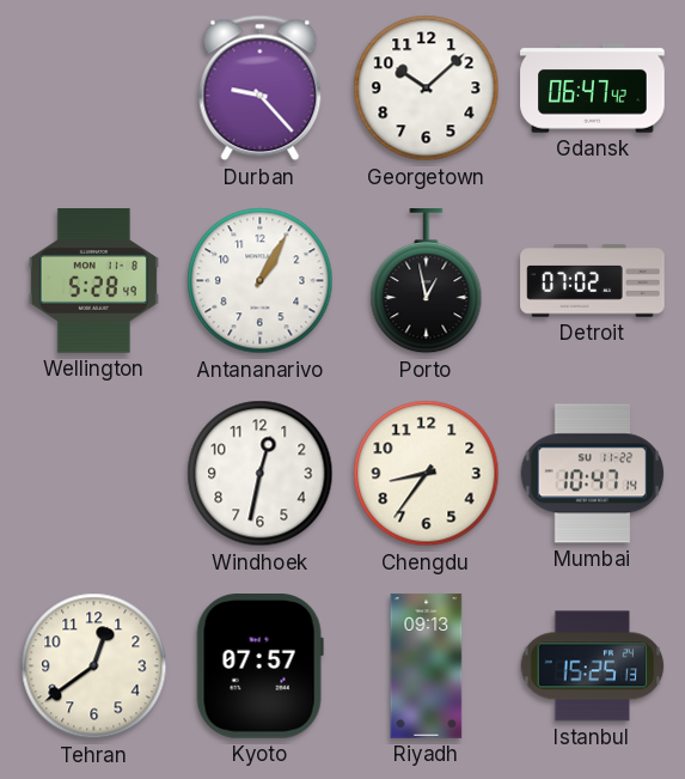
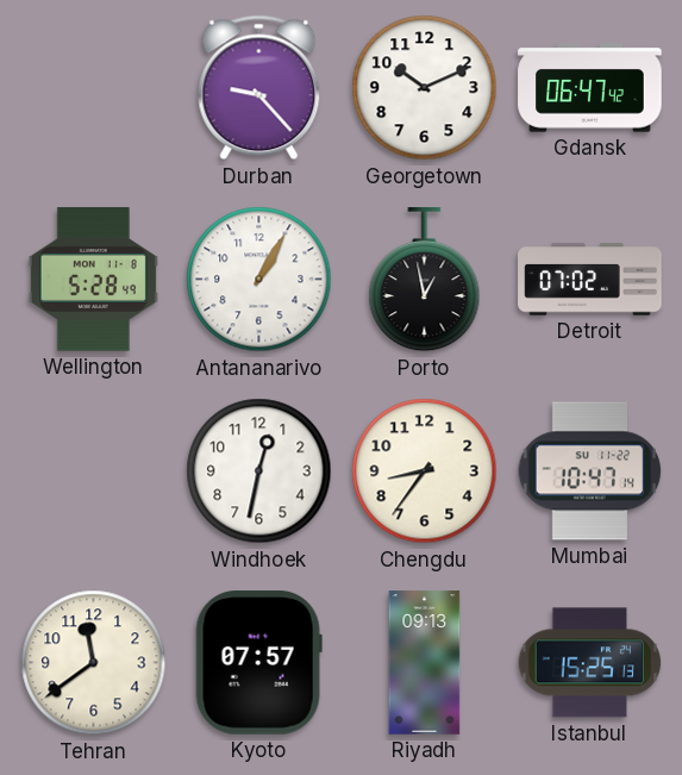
Georgetown: 10:08 -> 10:11
Tehran: 12:39 -> 11:39
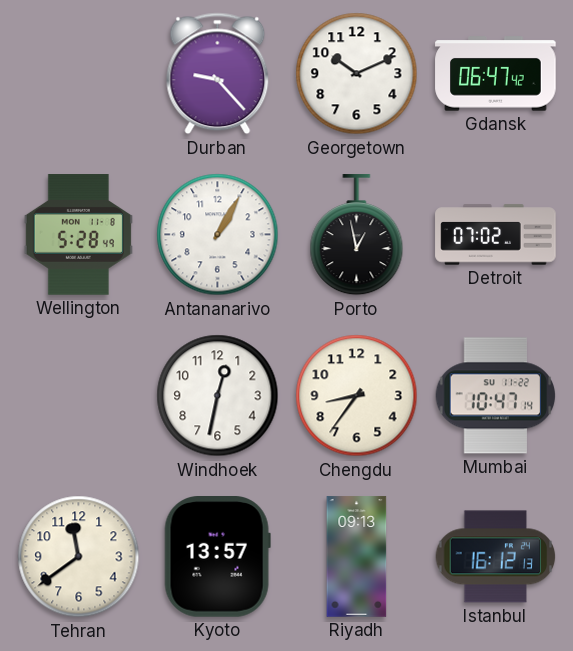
Kyoto: 07:57 -> 13:57
Istanbul: 15:25 -> 16:12
